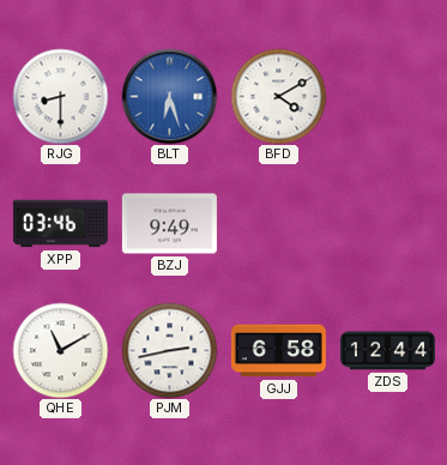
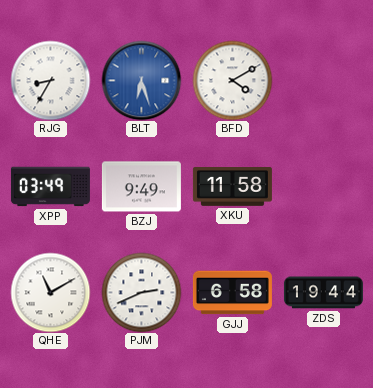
RJG: 8:30 -> 8:35
XPP: 03:46 -> 03:49
XKU: none -> 11:58
PJM: 2:43 -> 2:41
ZDS: 12:44 -> 19:44
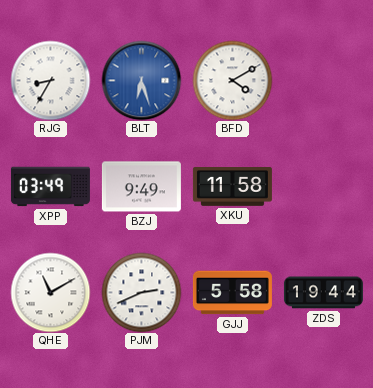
GJJ: 6:58 -> 5:58
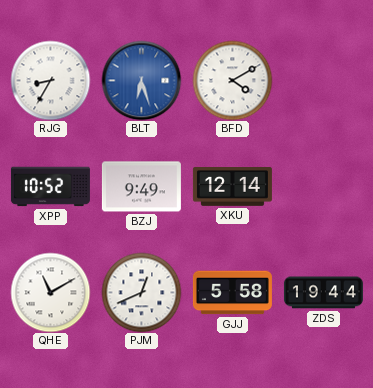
XPP: 03:49 -> 10:52
XKU: 11:58 -> 12:14
PJM: 2:41 -> 12:41
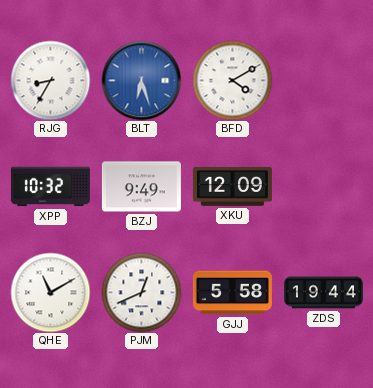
XPP: 10:52 -> 10:32
XKU: 12:14 -> 12:09
